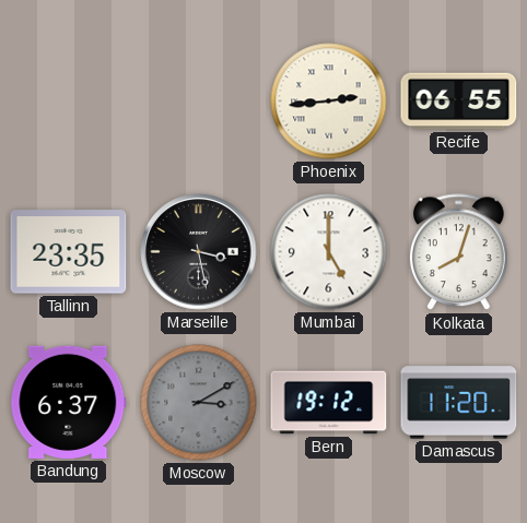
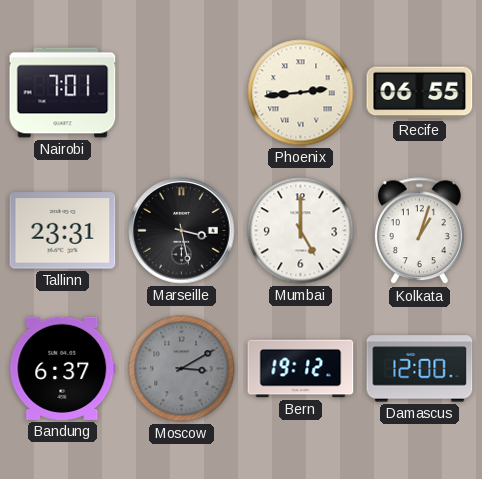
Nairobi: none -> 7:01
Tallinn: 23:35 -> 23:31
Kolkata: 8:03 -> 1:03
Damascus: 11:20 -> 12:00
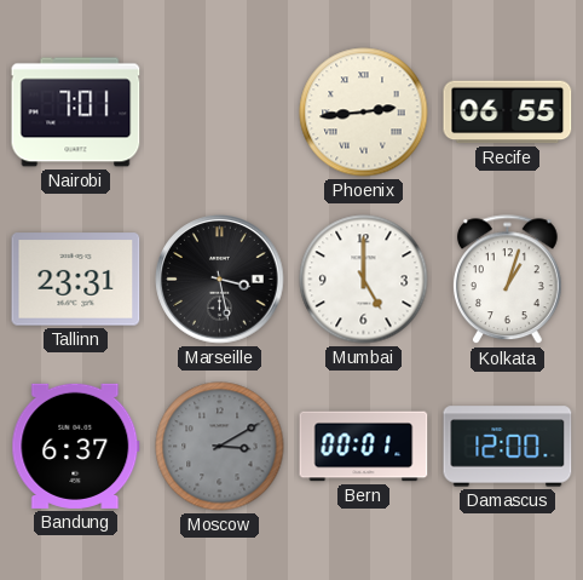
Bern: 19:12 -> 00:01
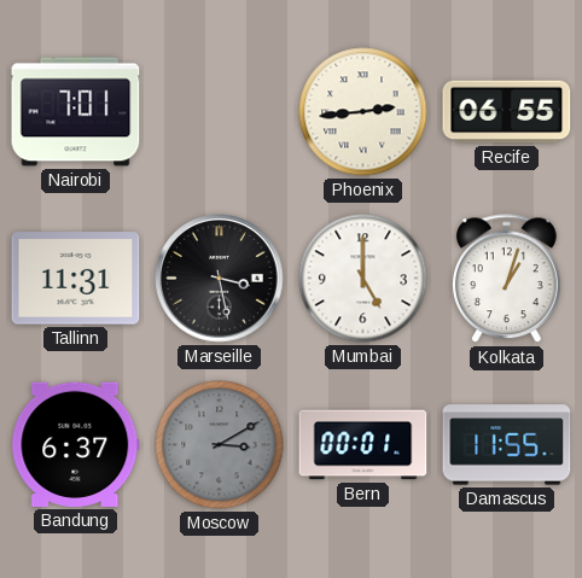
Tallinn: 23:31 -> 11:31
Damascus: 12:00 -> 11:55
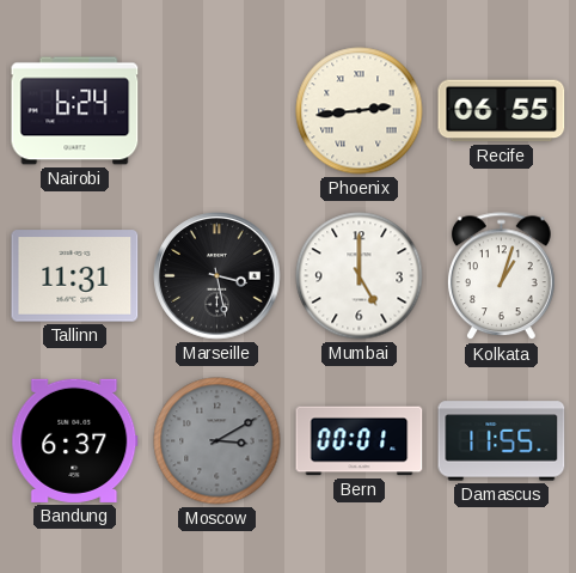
Nairobi: 7:01 -> 6:24
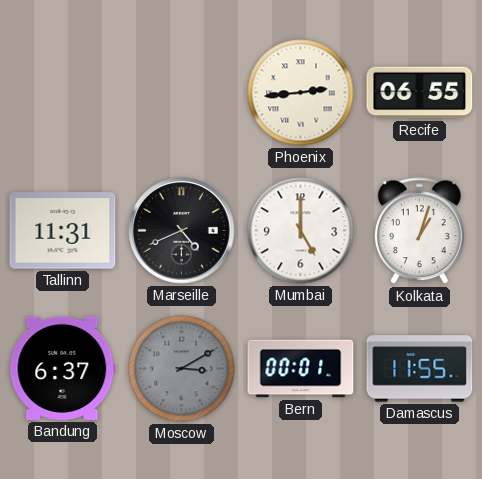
Nairobi: 6:24 -> none
Marseille: 3:28 -> 4:41
